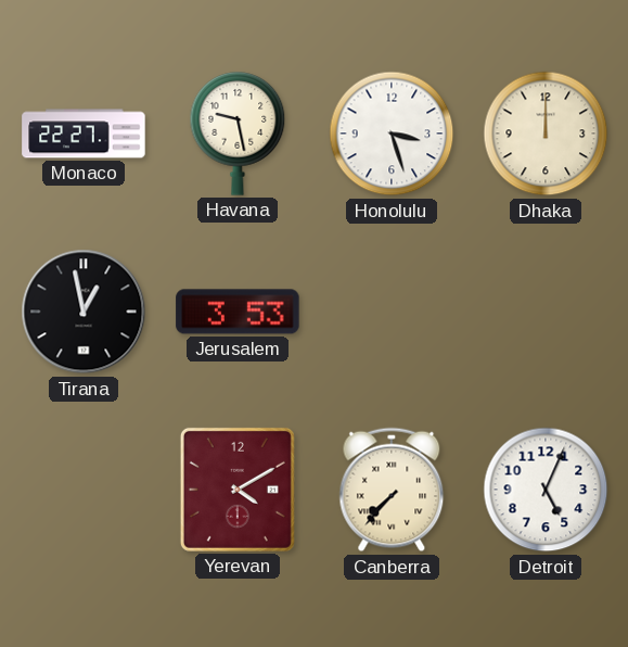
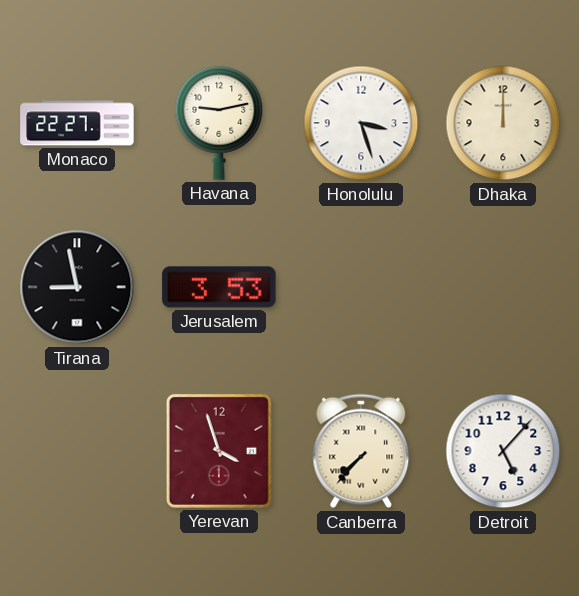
Havana: 9:28 -> 9:13
Tirana: 12:58 -> 8:58
Yerevan: 4:10 -> 3:57
Detroit: 5:04 -> 5:07
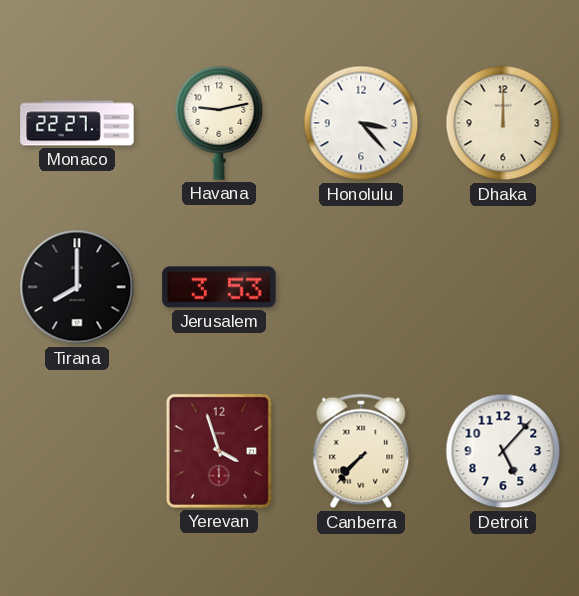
Honolulu: 3:27 -> 3:23
Tirana: 8:58 -> 8:00
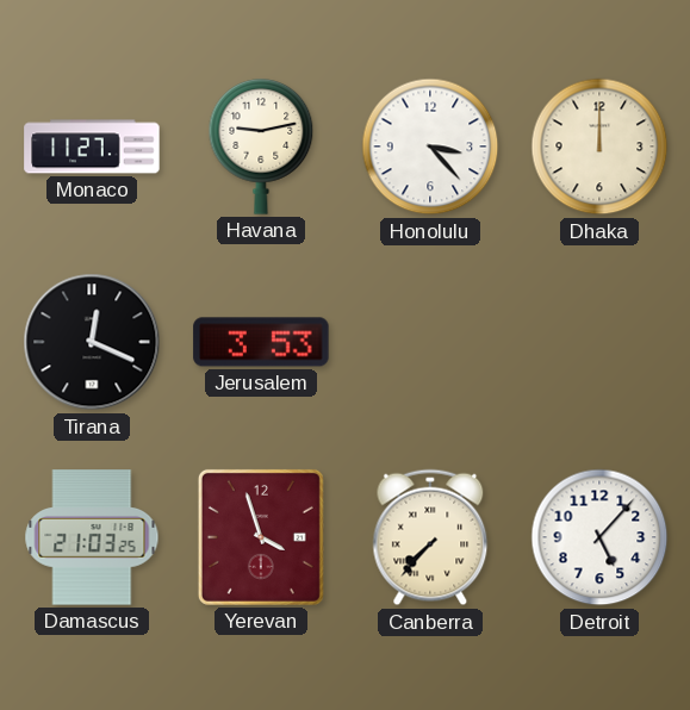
Monaco: 22:27 -> 11:27
Tirana: 8:00 -> 12:19
Damascus: none -> 21:03
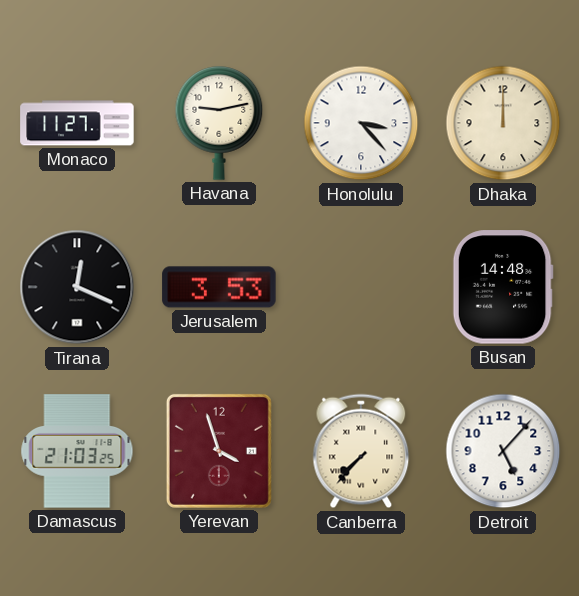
Busan: none -> 14:48
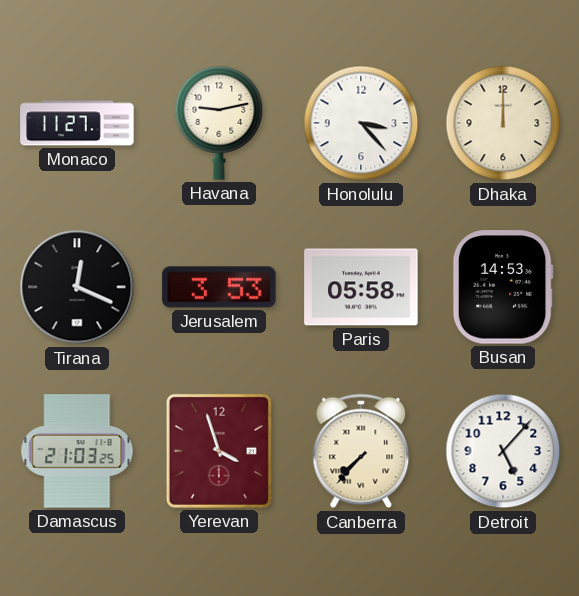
Paris: none -> 05:58
Busan: 14:48 -> 14:53
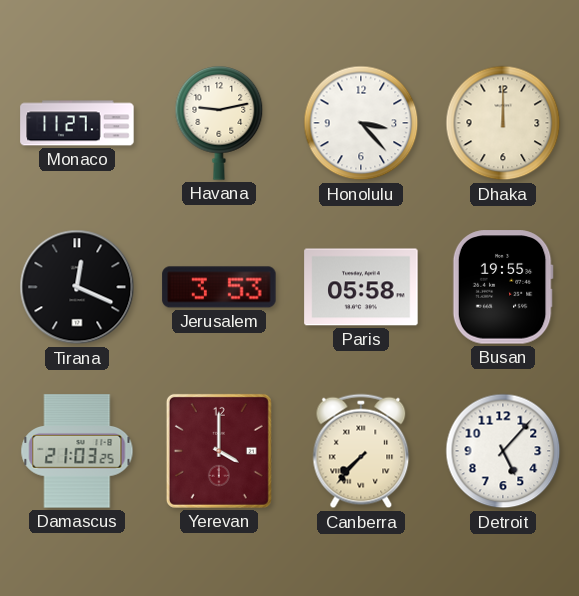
Busan: 14:53 -> 19:55
Yerevan: 3:57 -> 4:00
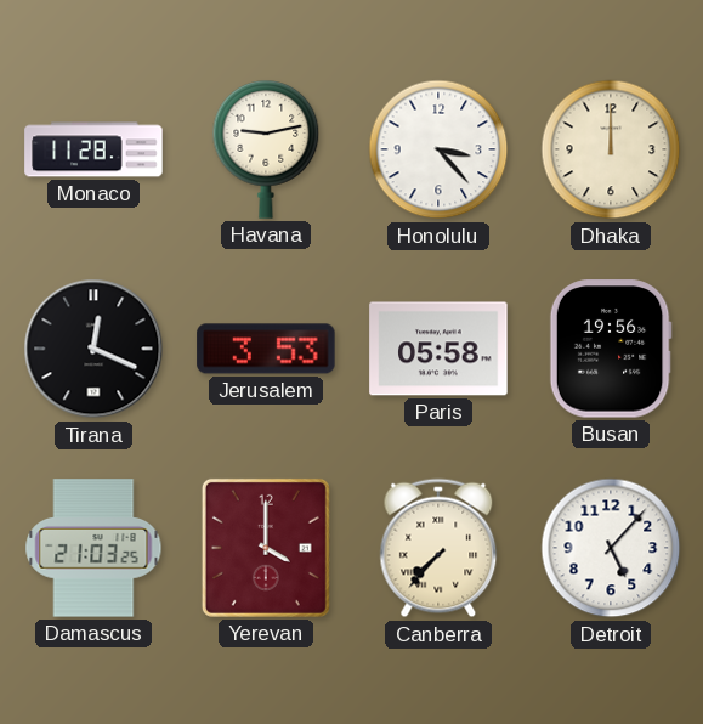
Monaco: 11:27 -> 11:28
Busan: 19:55 -> 19:56
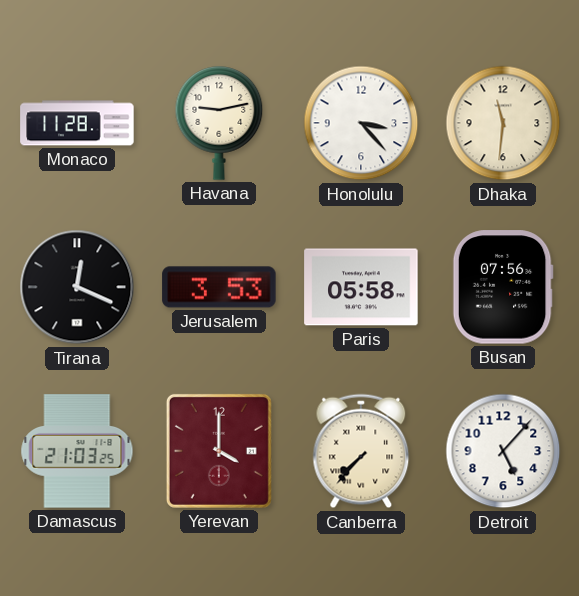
Dhaka: 12:00 -> 11:31
Busan: 19:56 -> 07:56
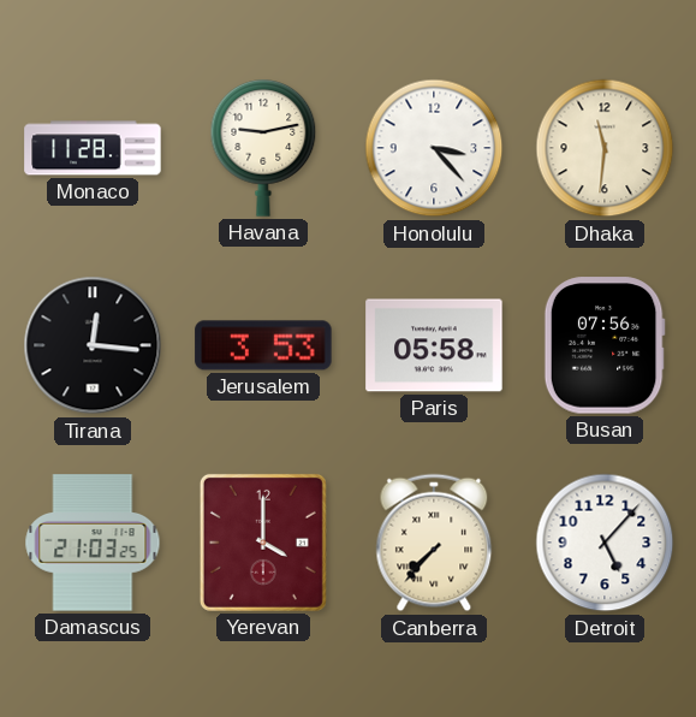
Tirana: 12:19 -> 12:16
